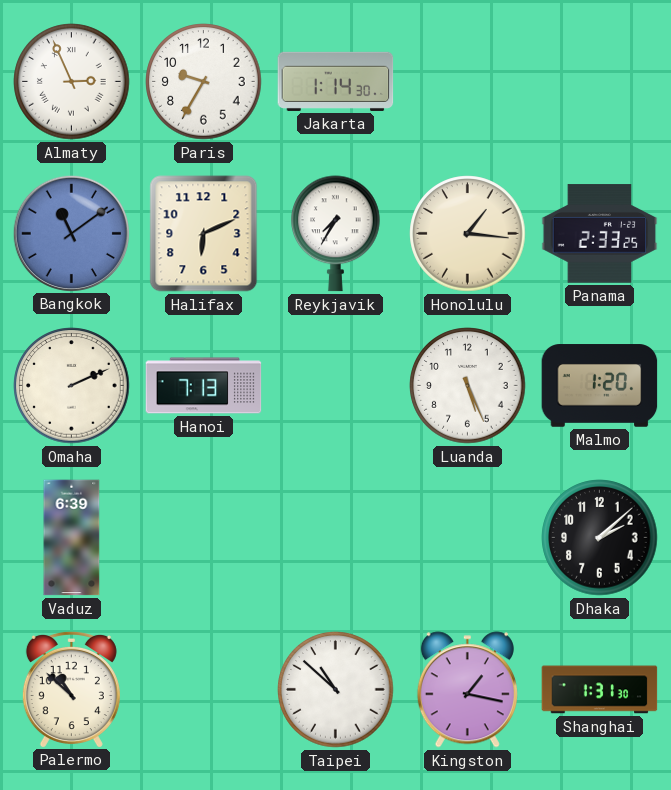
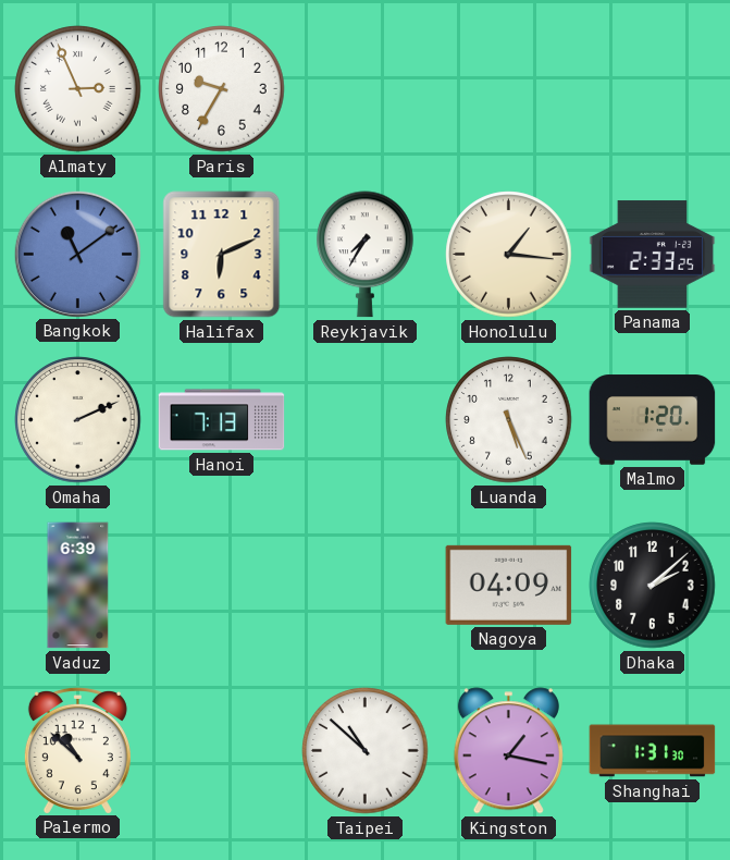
Jakarta: 1:14 -> none
Nagoya: none -> 04:09
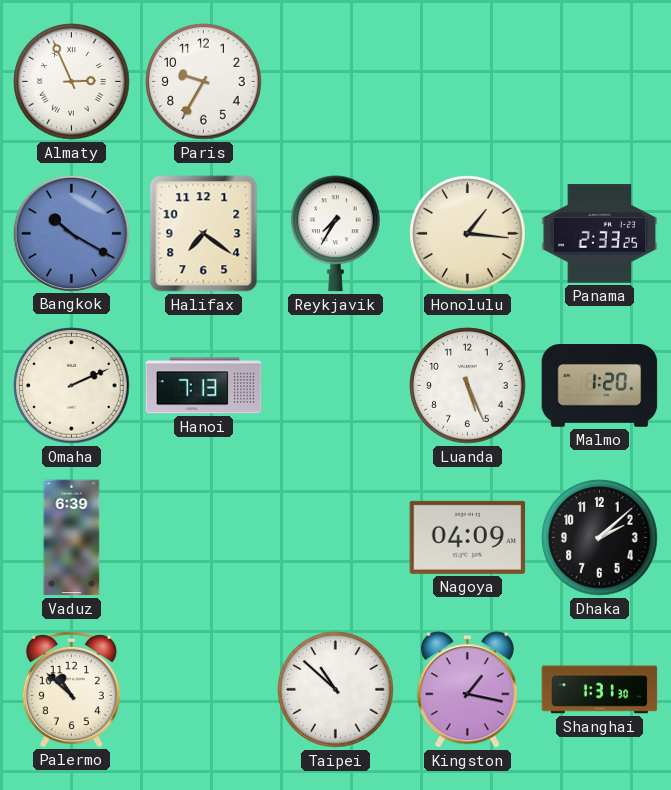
Bangkok: 11:09 -> 10:20
Halifax: 6:11 -> 7:21
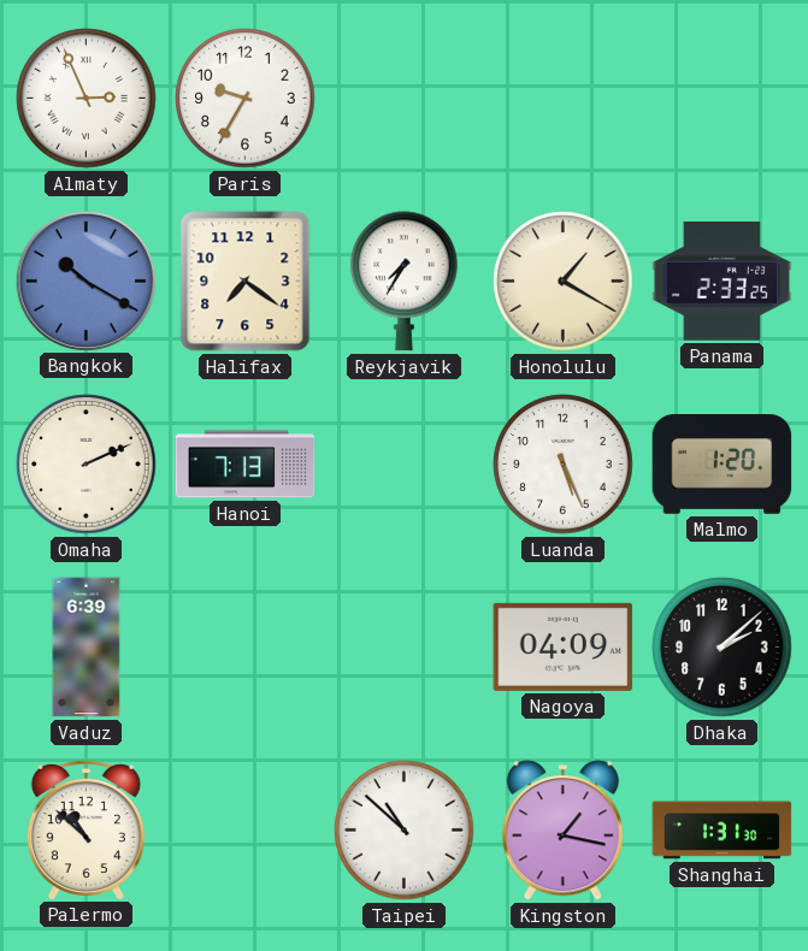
Honolulu: 1:16 -> 1:20
